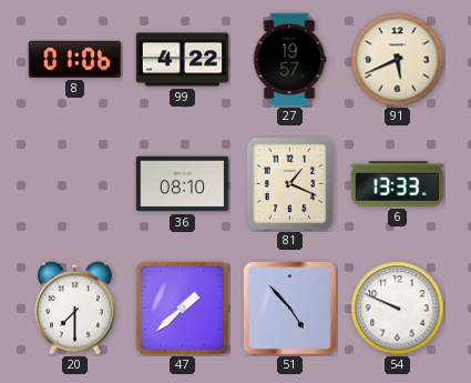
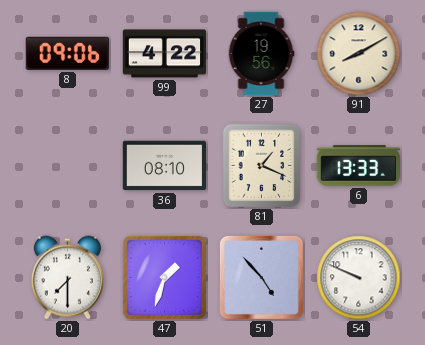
8: 01:06 -> 09:06
27: 19:57 -> 19:56
91: 5:41 -> 8:10
47: 1:38 -> 1:33
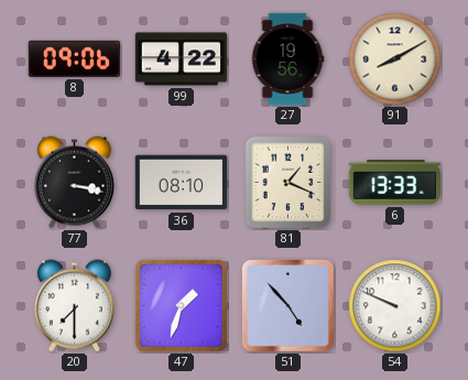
77: none -> 3:17
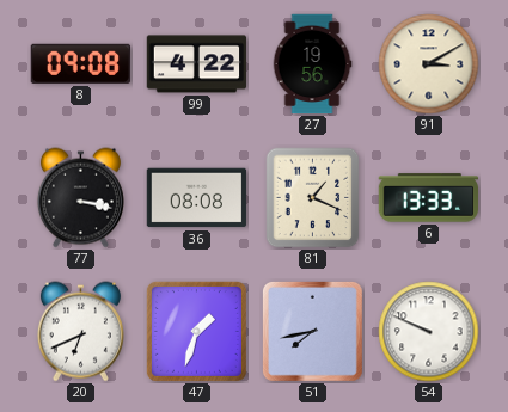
8: 09:06 -> 09:08
91: 8:10 -> 3:10
36: 08:10 -> 08:08
20: 7:30 -> 6:41
51: 4:53 -> 7:43
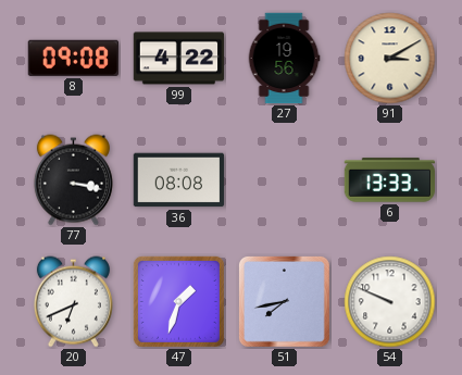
81: 1:19 -> none
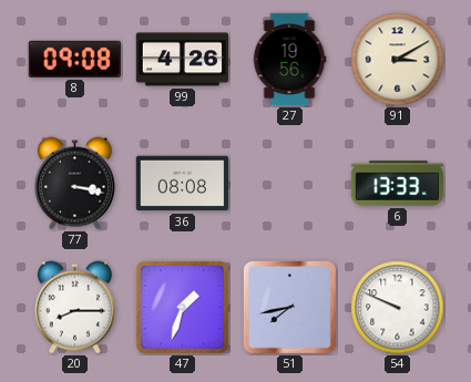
99: 4:22 -> 4:26
20: 6:41 -> 8:15
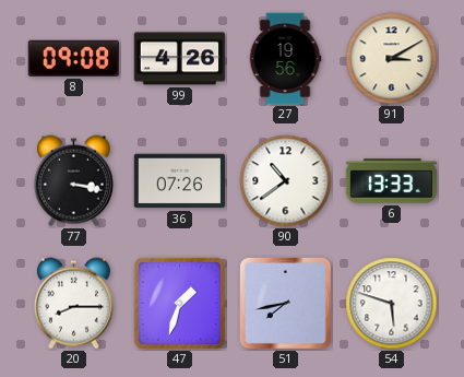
36: 08:08 -> 07:26
90: none -> 10:39
54: 9:49 -> 5:48
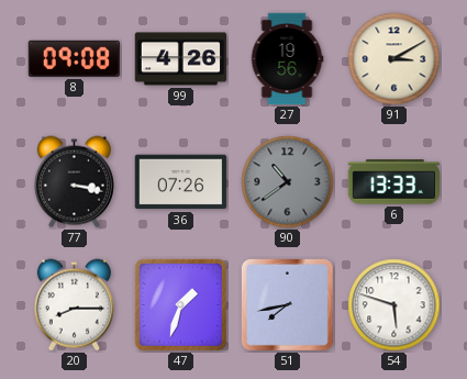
90 dial: white -> grey
